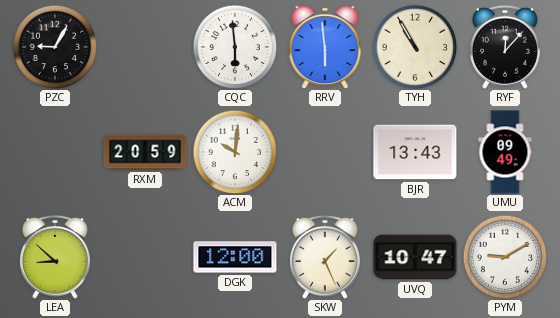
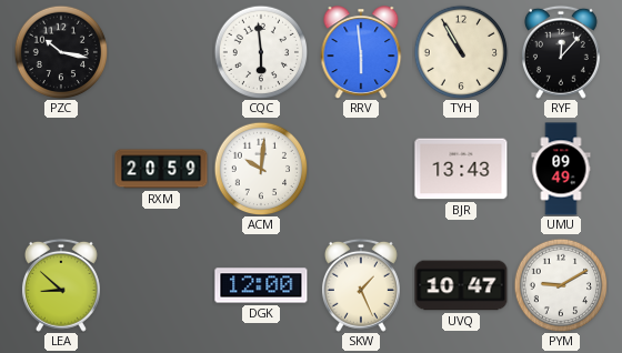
PZC: 9:05 -> 10:17
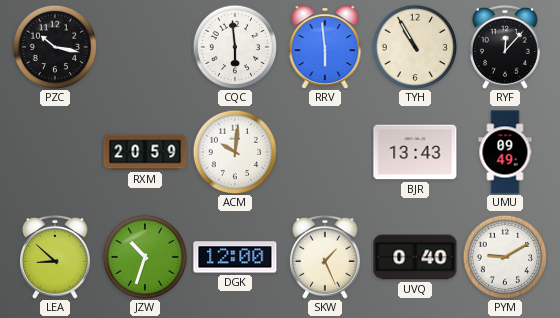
JZW: none -> 10:33
UVQ: 10:47 -> 0:40
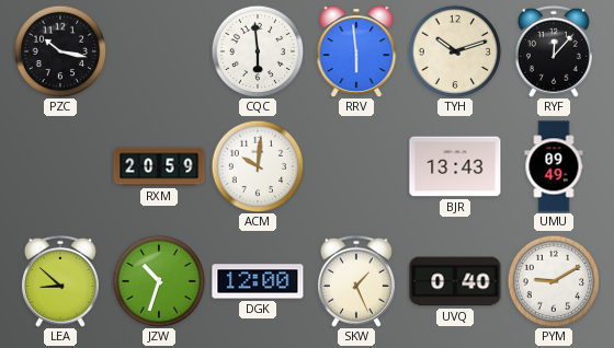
TYH: 10:55 -> 10:12
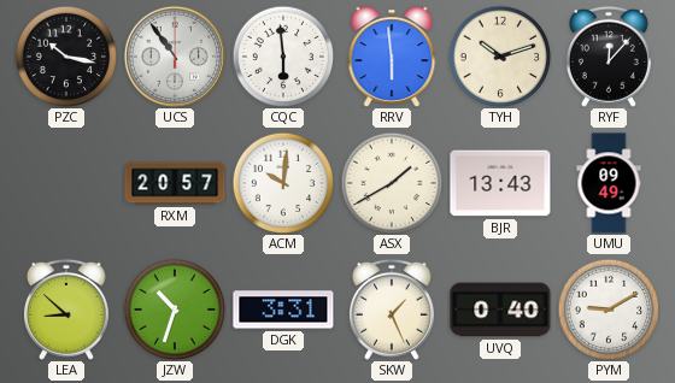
UCS: none -> 10:54
RXM: 20:59 -> 20:57
ASX: none -> 1:40
DGK: 12:00 -> 3:31
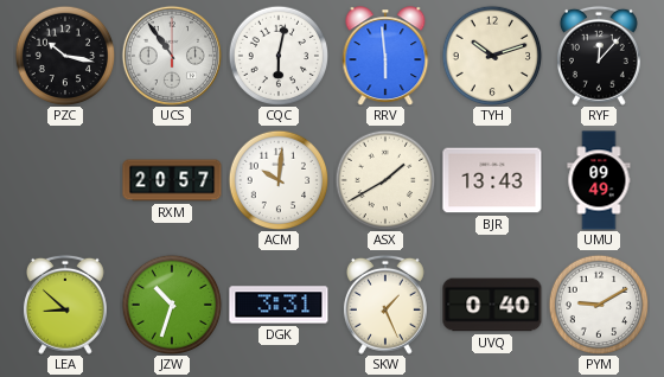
CQC: 5:59 -> 6:02
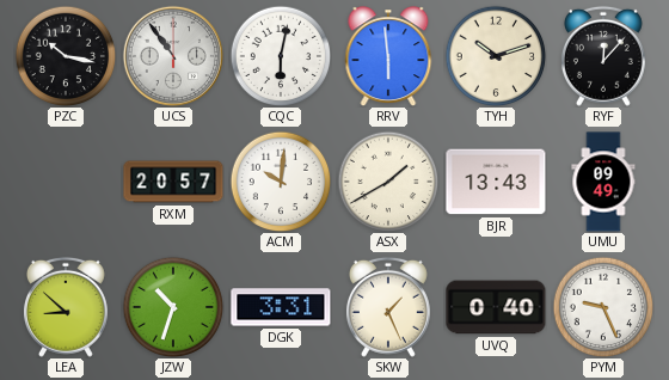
PYM: 9:10 -> 9:26
